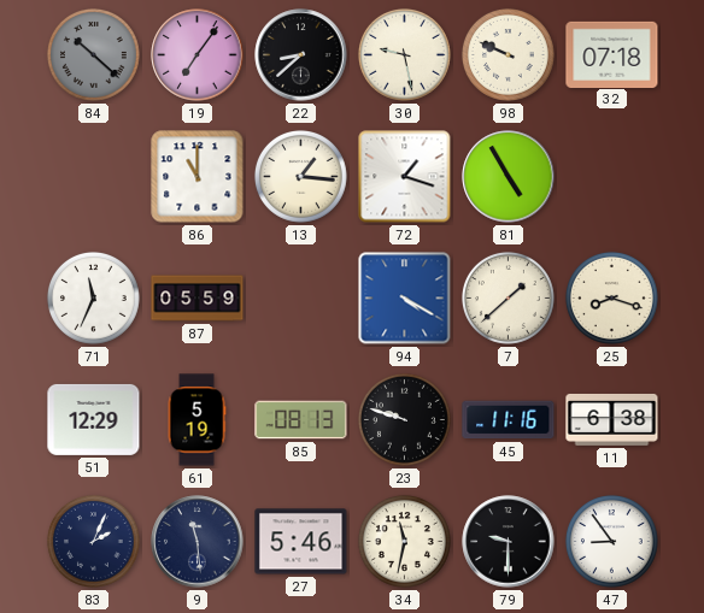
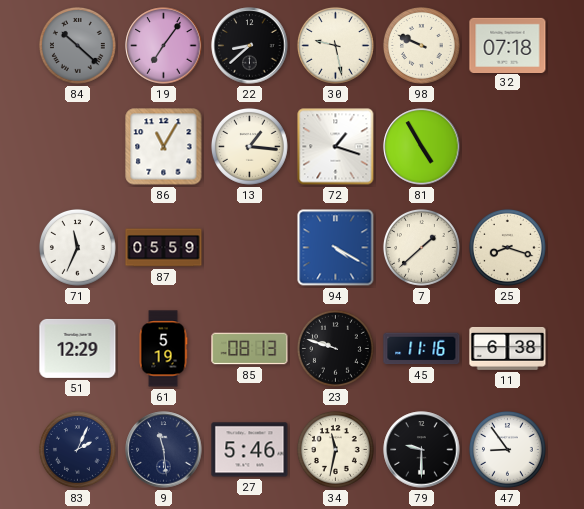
86: 11:00 -> 11:05
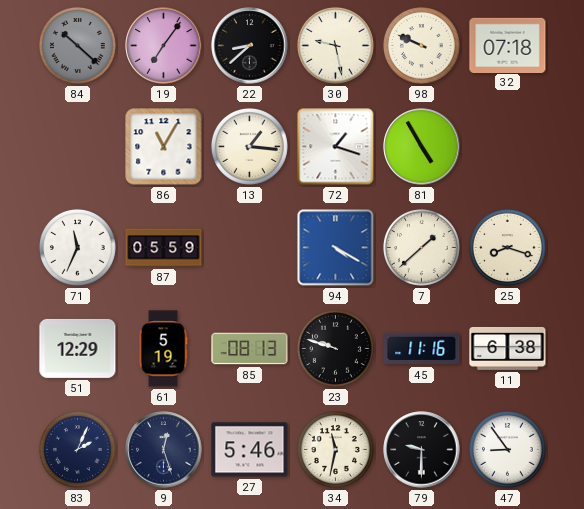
9: 11:29 -> 12:27
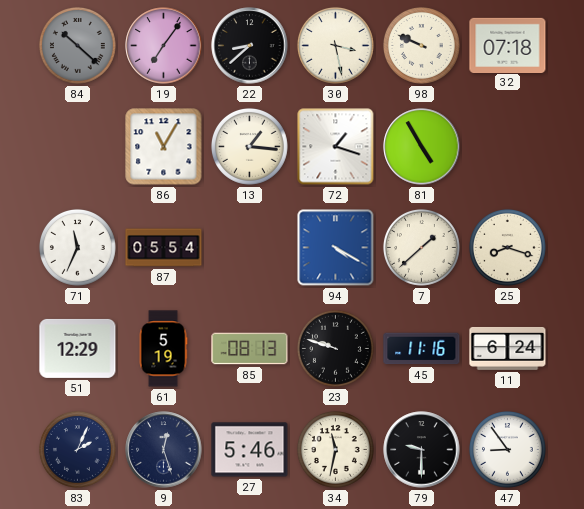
30: 9:28 -> 3:28
87: 05:59 -> 05:54
11: 6:38 -> 6:24
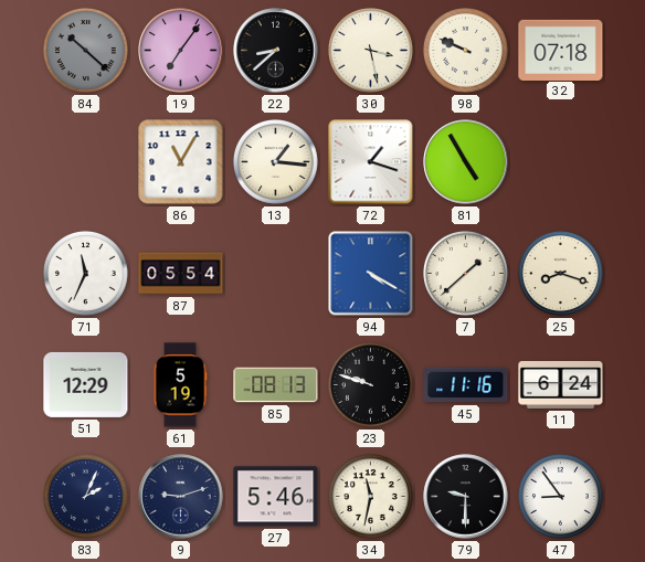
9: 12:27 -> 9:12
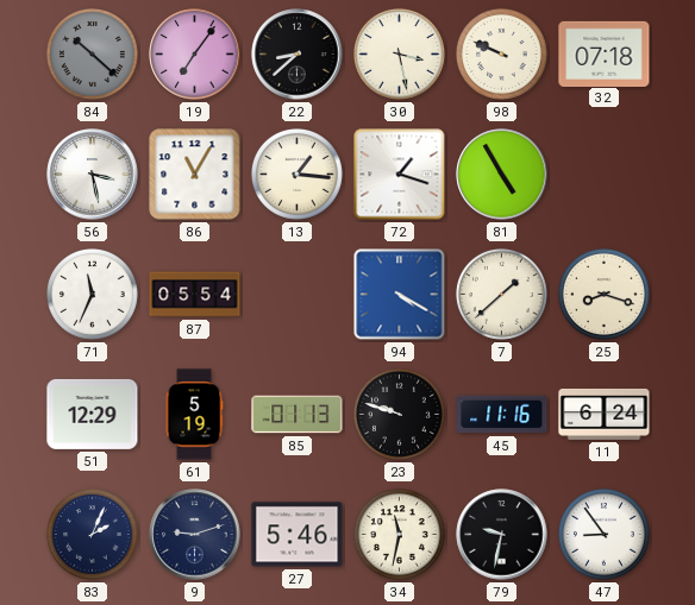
56: none -> 3:28
85: 08:13 -> 01:13
79: 9:30 -> 9:32
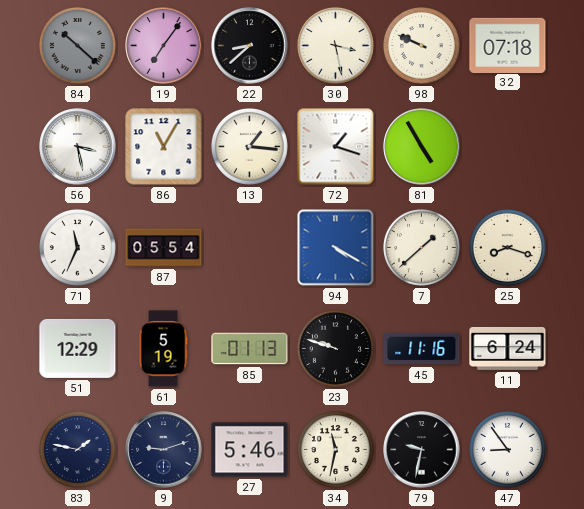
83: 2:04 -> 1:47
